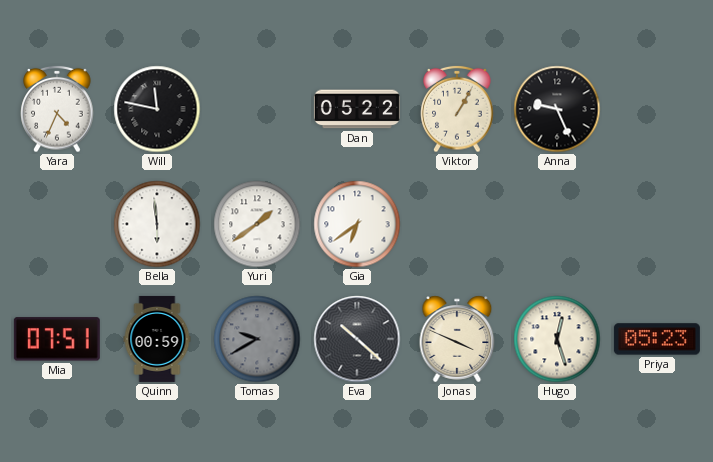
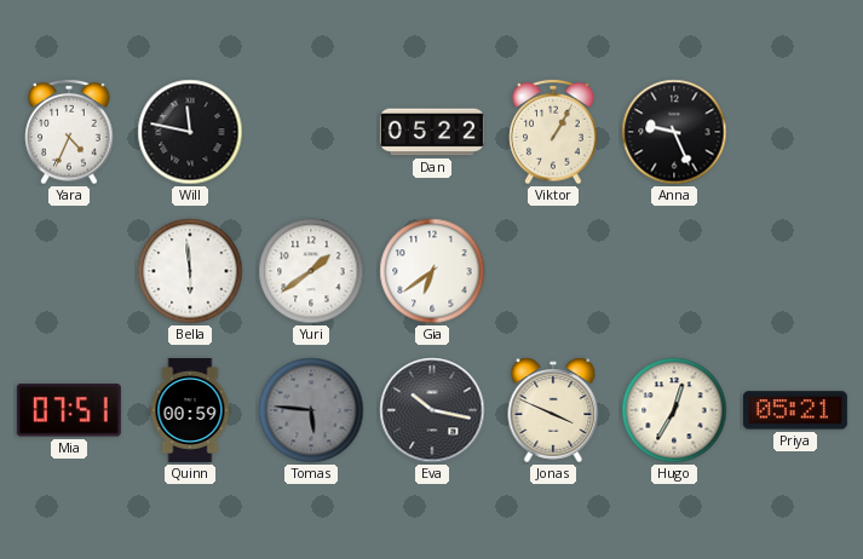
Tomas: 9:40 -> 5:46
Eva: 10:22 -> 10:17
Hugo: 12:27 -> 12:35
Priya: 05:23 -> 05:21
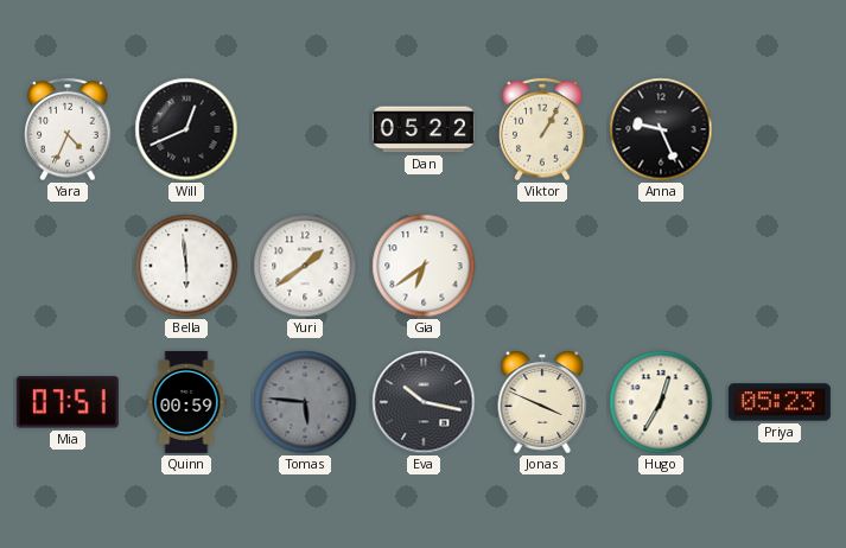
Will: 11:47 -> 12:41
Priya: 05:21 -> 05:23
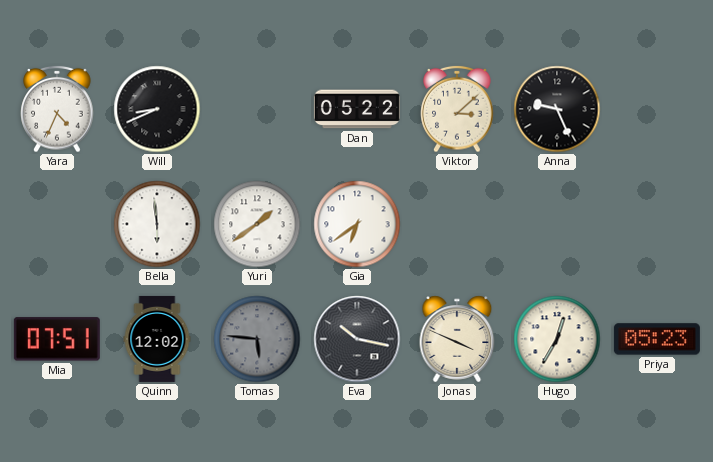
Will: 12:41 -> 8:41
Viktor: 1:05 -> 3:08
Quinn: 00:59 -> 12:02
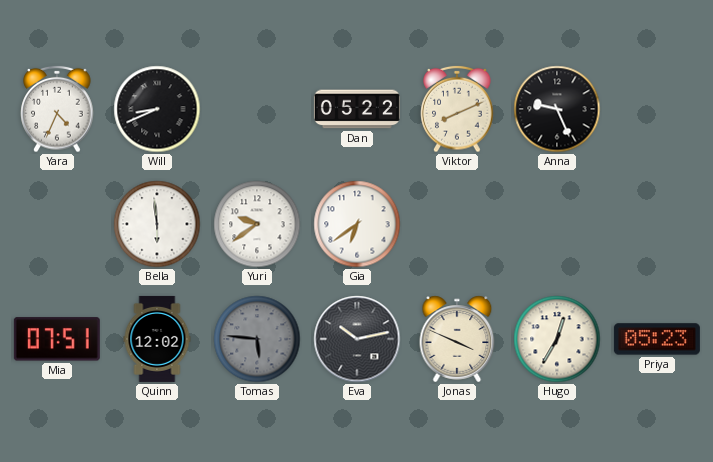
Viktor: 3:08 -> 8:11
Yuri: 1:39 -> 9:39
Eva: 10:17 -> 10:13
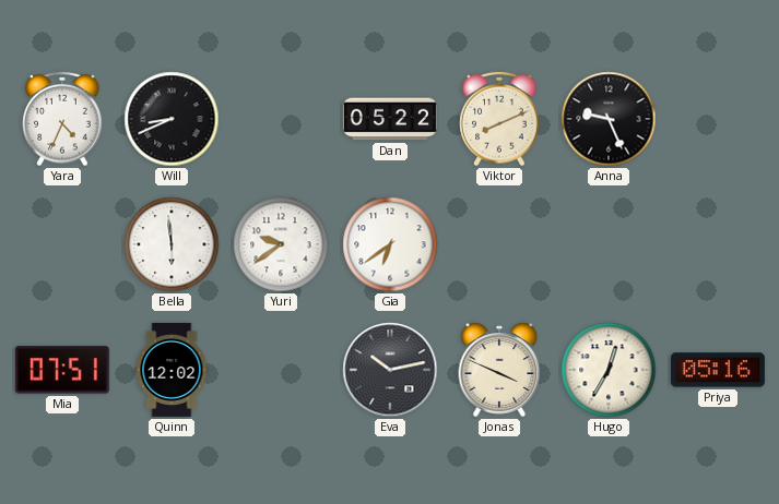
Tomas: 5:46 -> none
Priya: 05:23 -> 05:16
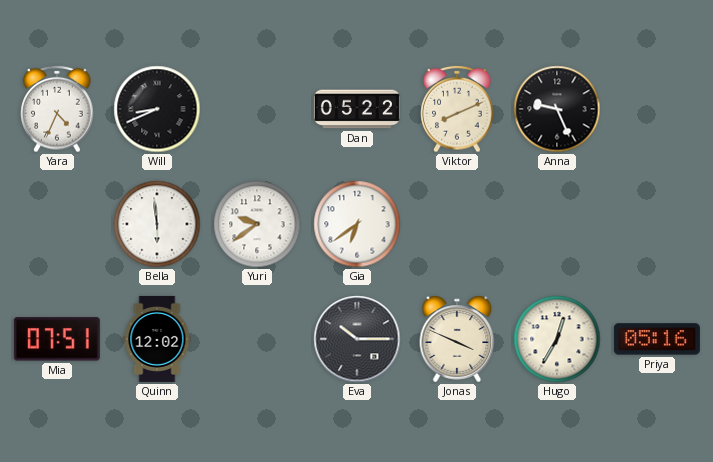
Eva: 10:13 -> 10:15
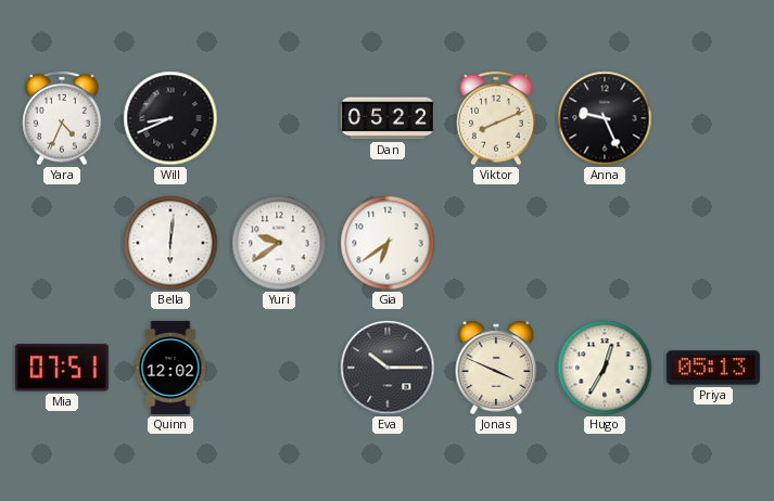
Bella: 5:59 -> 6:01
Priya: 05:16 -> 05:13
